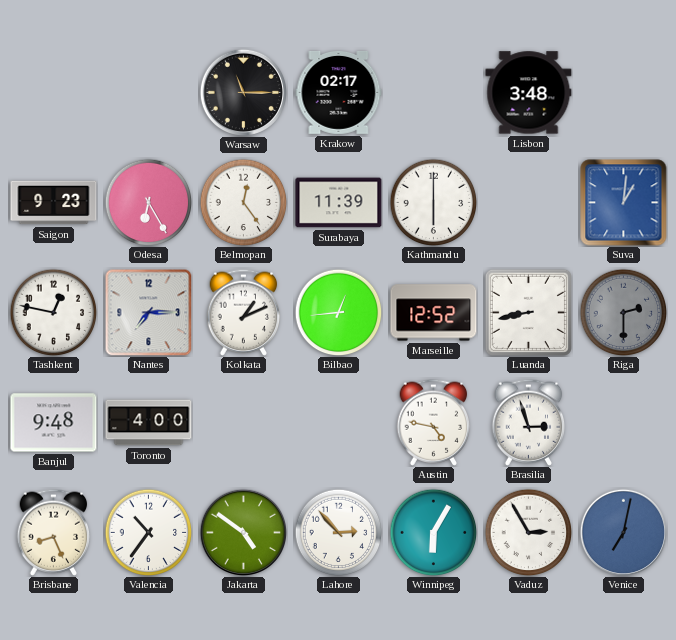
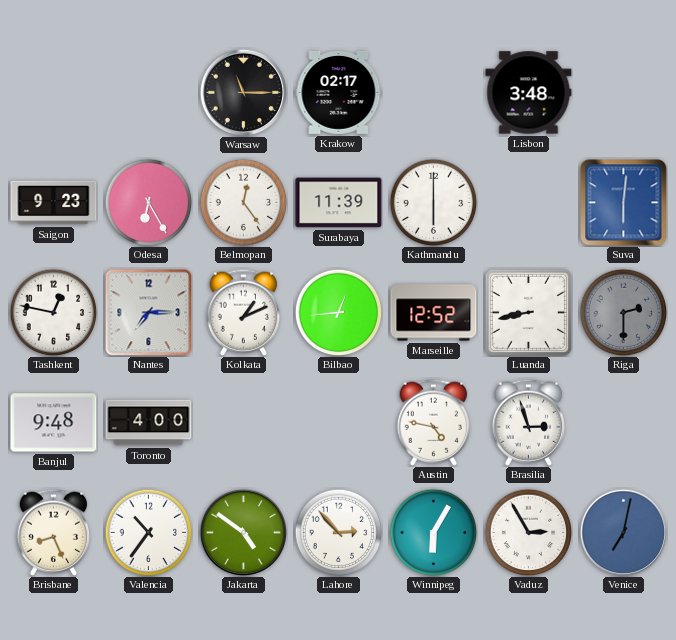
Suva: 1:01 -> 6:01
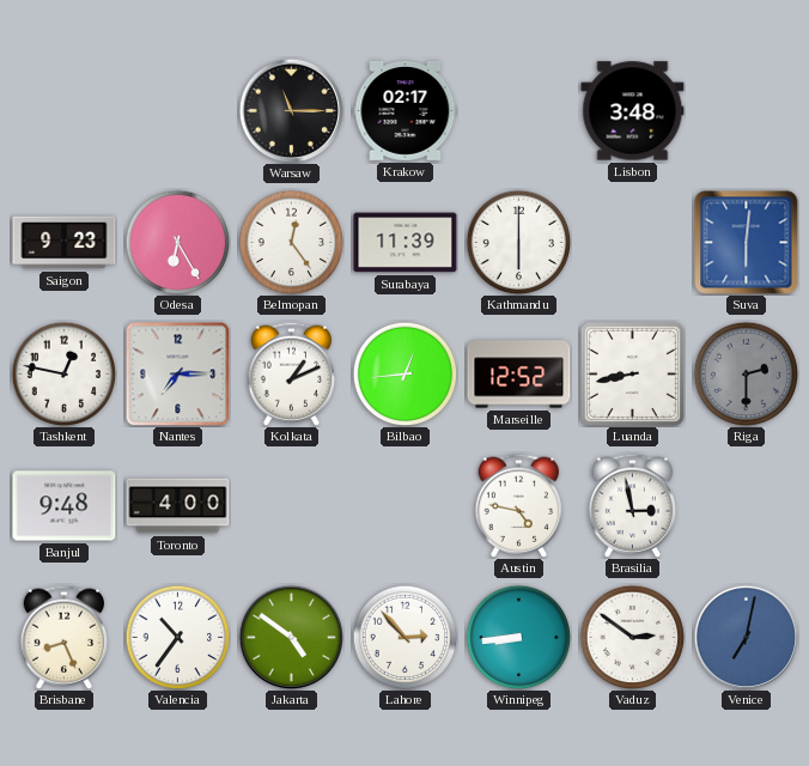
Brasilia: 2:57 -> 2:58
Winnipeg: 6:05 -> 8:44
Vaduz: 2:55 -> 2:51
